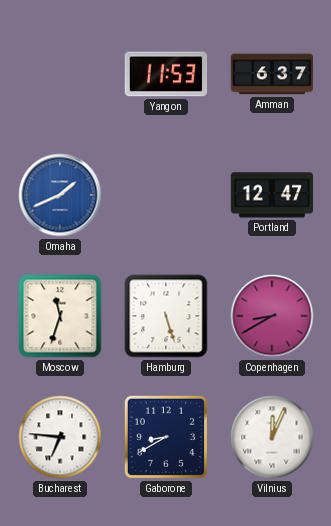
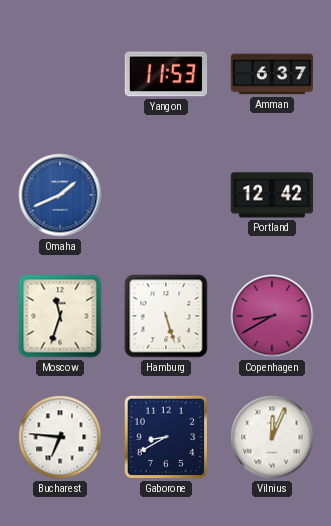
Portland: 12:47 -> 12:42
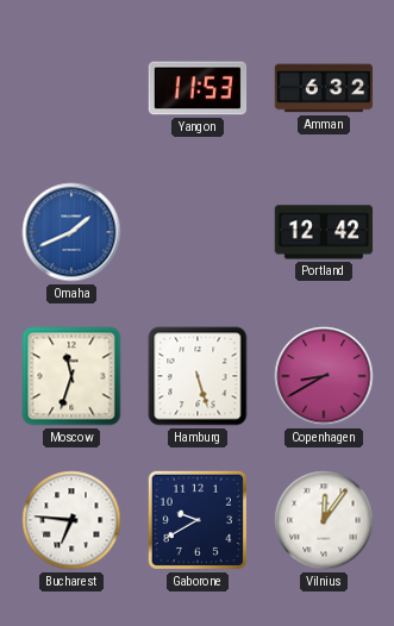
Amman: 6:37 -> 6:32
Gaborone: 8:40 -> 9:40
Vilnius: 12:04 -> 12:06
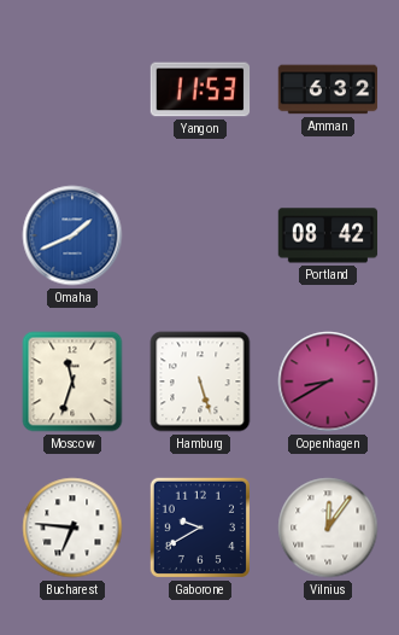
Portland: 12:42 -> 08:42
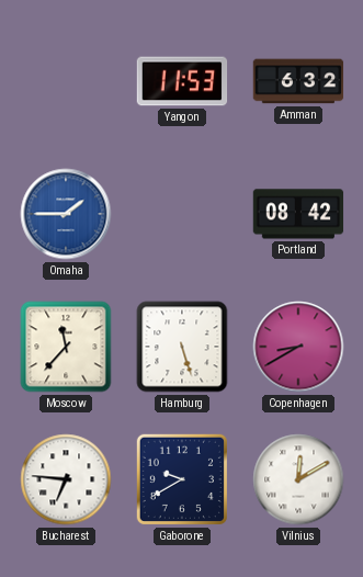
Omaha: 1:41 -> 1:45
Moscow: 11:33 -> 11:37
Vilnius: 12:06 -> 12:10
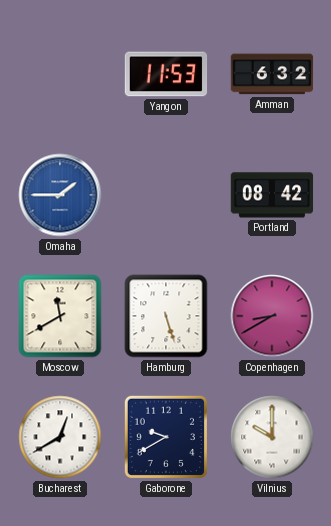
Moscow: 11:37 -> 11:40
Bucharest: 6:46 -> 12:40
Vilnius: 12:10 -> 10:00
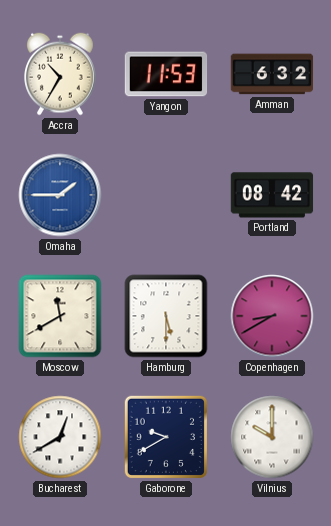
Accra: none -> 10:35
Hamburg: 5:27 -> 5:30
